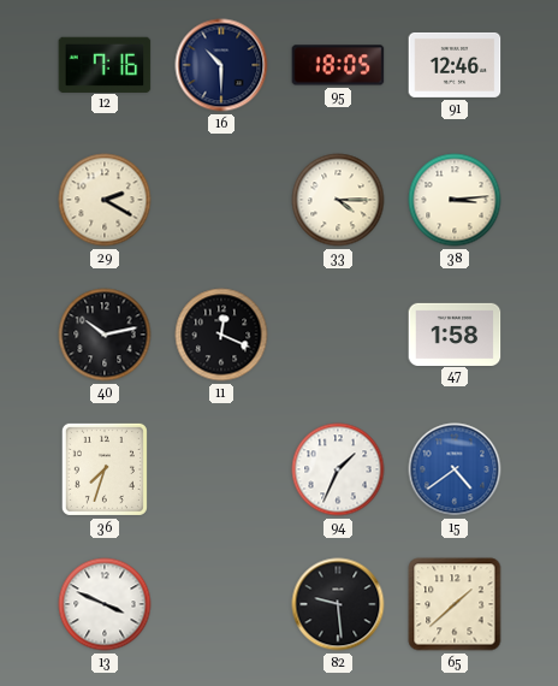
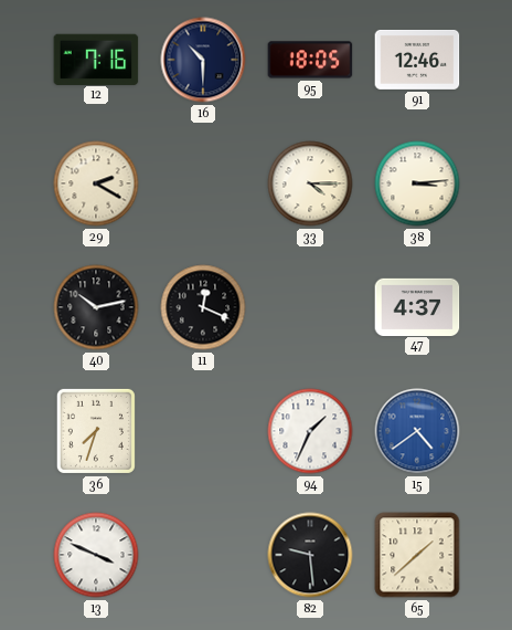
47: 1:58 -> 4:37
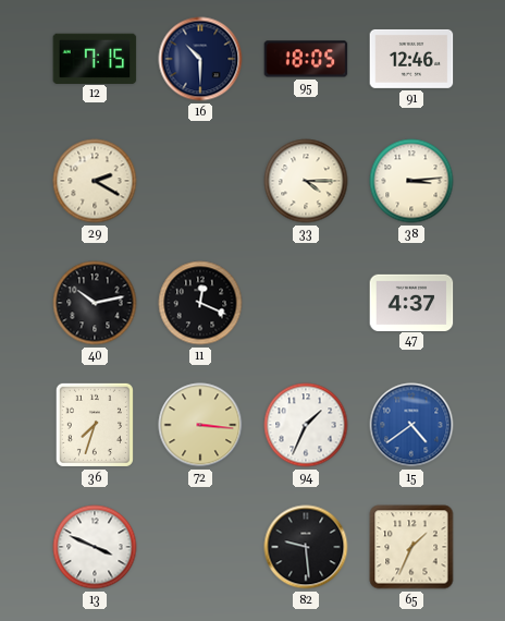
12: 7:16 -> 7:15
72: none -> 3:16
65: 1:38 -> 1:34
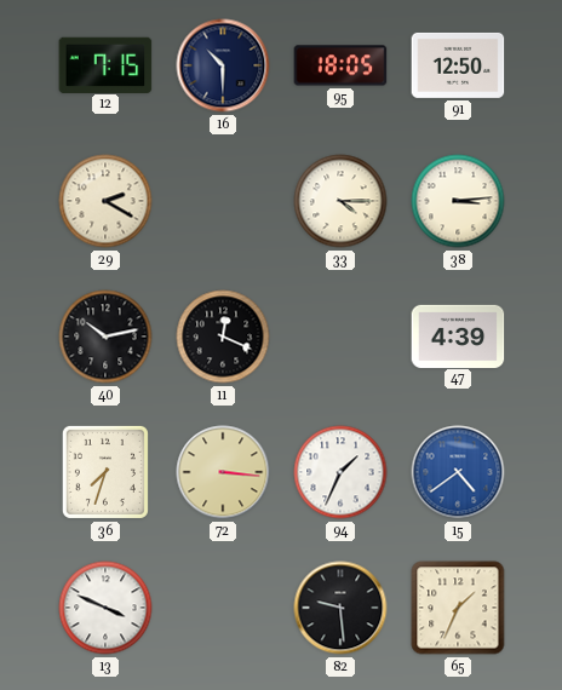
91: 12:46 -> 12:50
47: 4:37 -> 4:39
